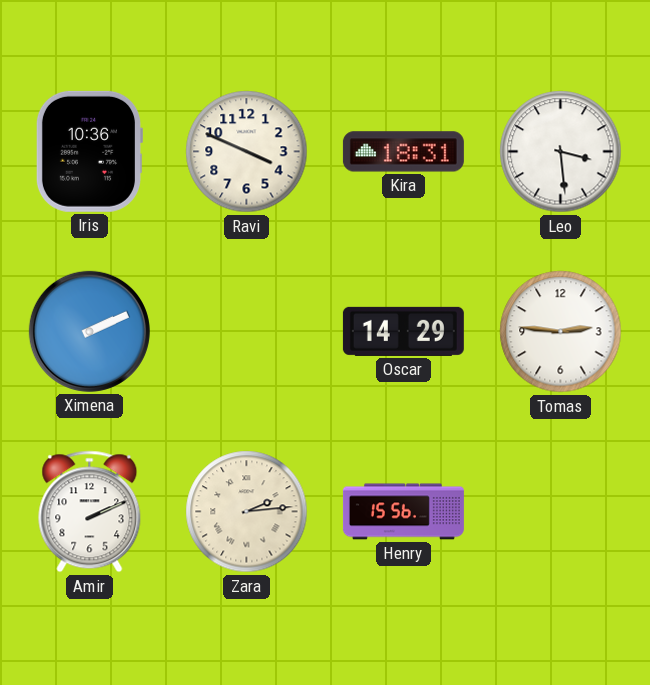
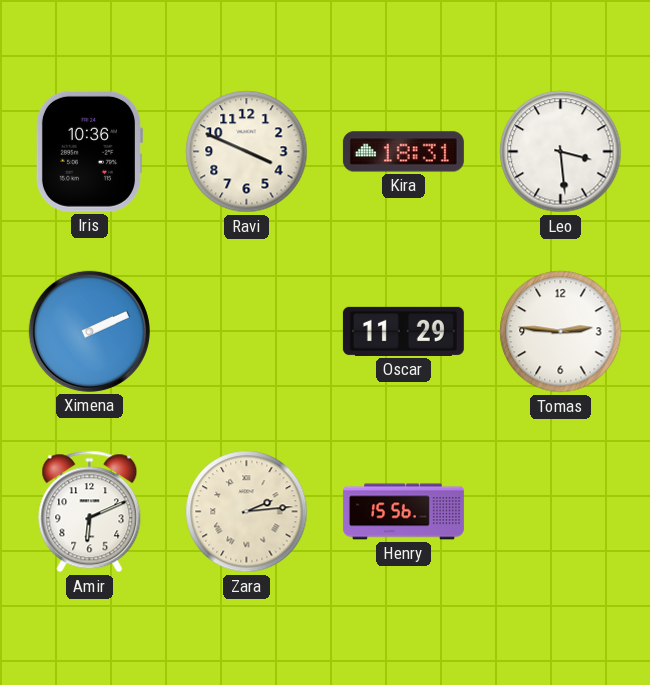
Oscar: 14:29 -> 11:29
Amir: 2:11 -> 6:11
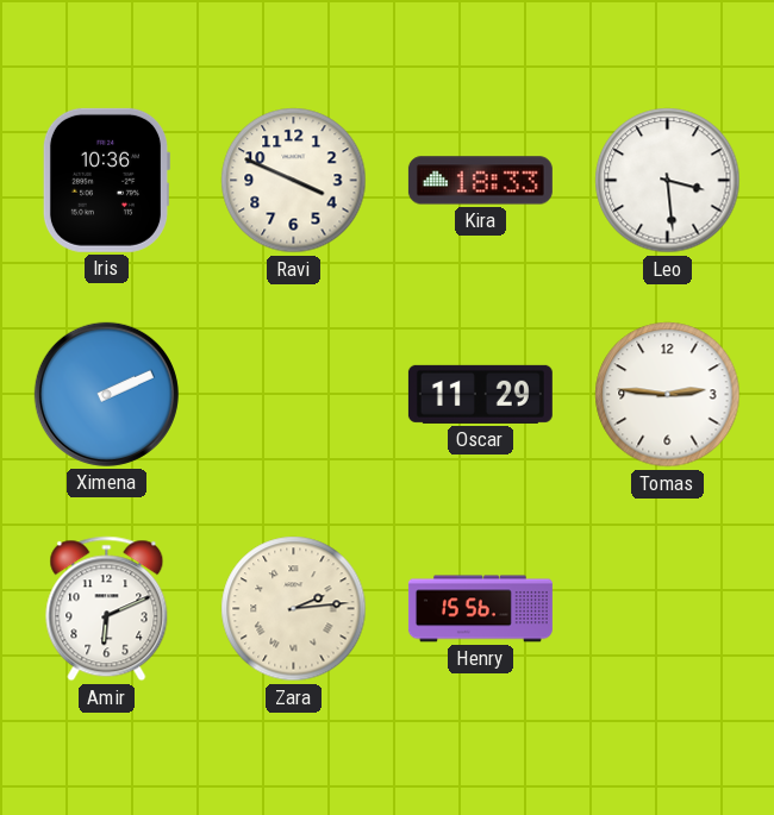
Kira: 18:31 -> 18:33
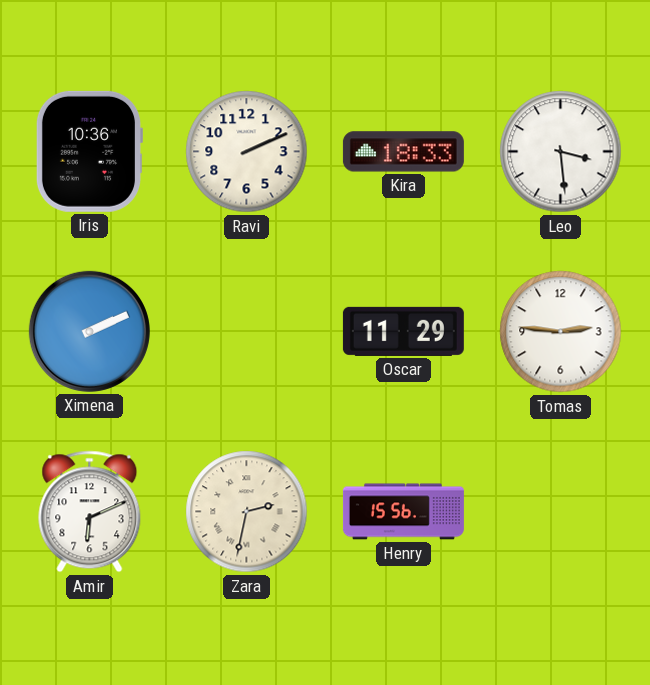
Ravi: 3:49 -> 2:11
Zara: 2:14 -> 2:32
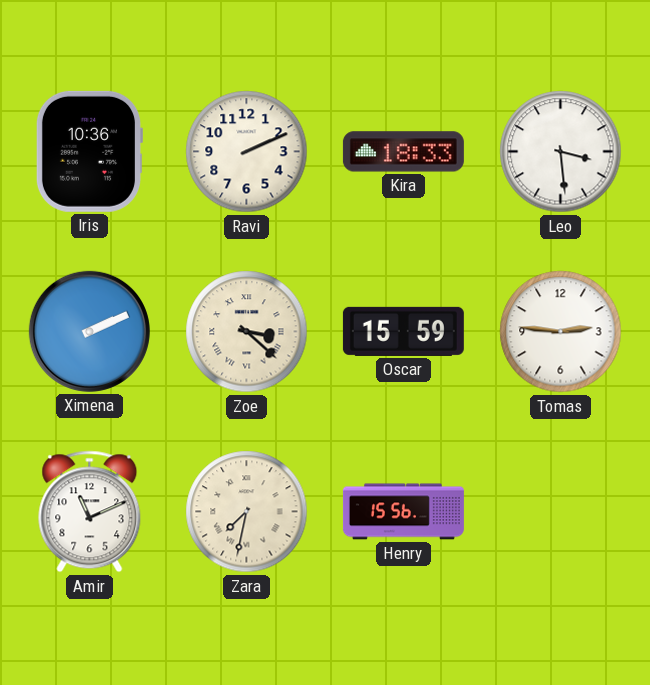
Zoe: none -> 3:22
Oscar: 11:29 -> 15:59
Amir: 6:11 -> 11:11
Zara: 2:32 -> 7:32
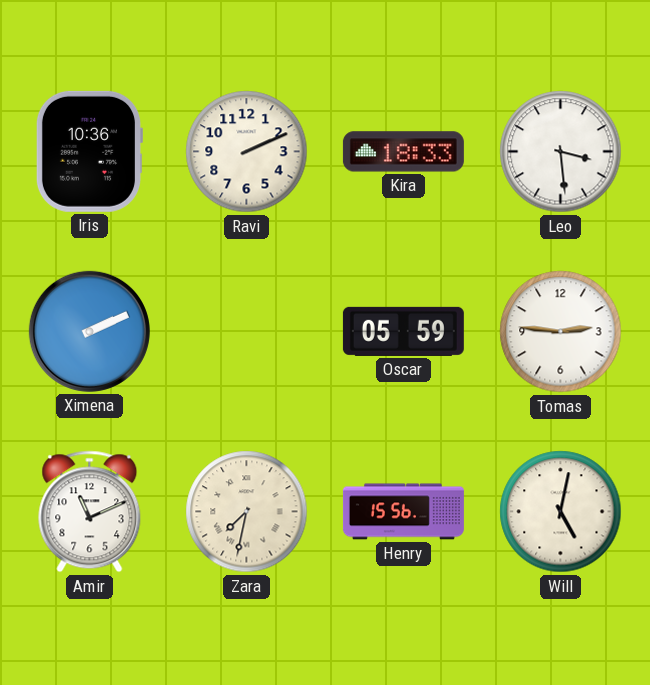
Zoe: 3:22 -> none
Oscar: 15:59 -> 05:59
Will: none -> 5:02
